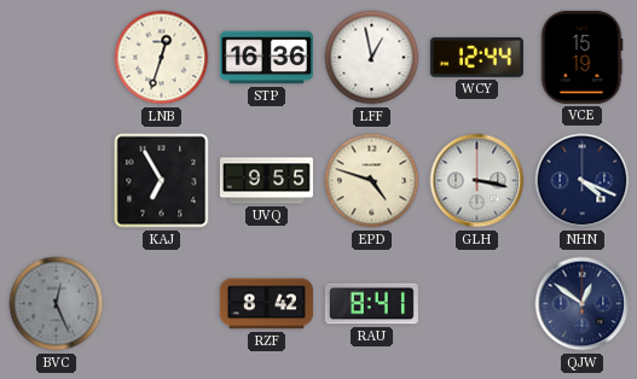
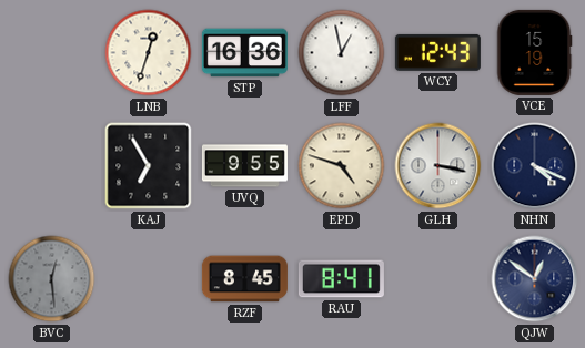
WCY: 12:44 -> 12:43
BVC: 12:26 -> 12:29
RZF: 8:42 -> 8:45
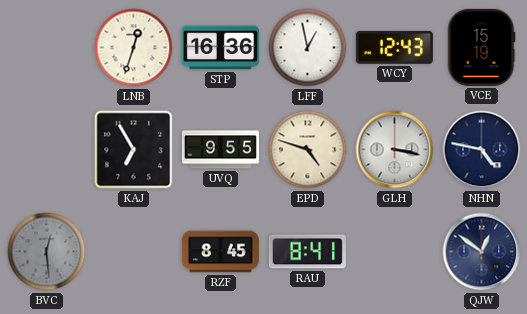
NHN: 4:19 -> 4:47
